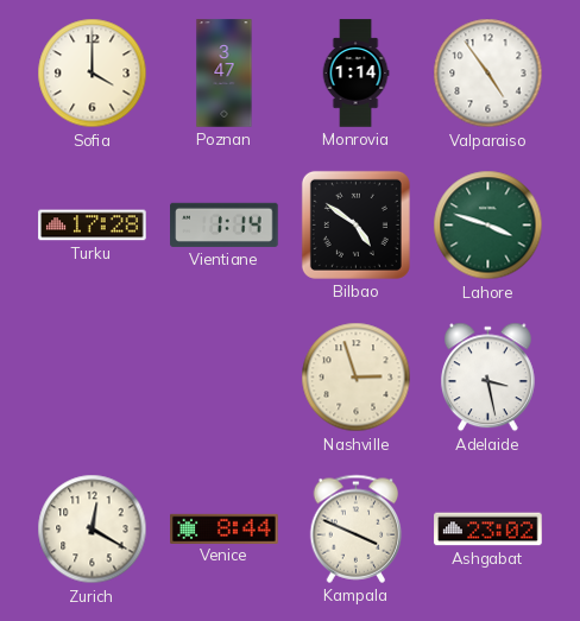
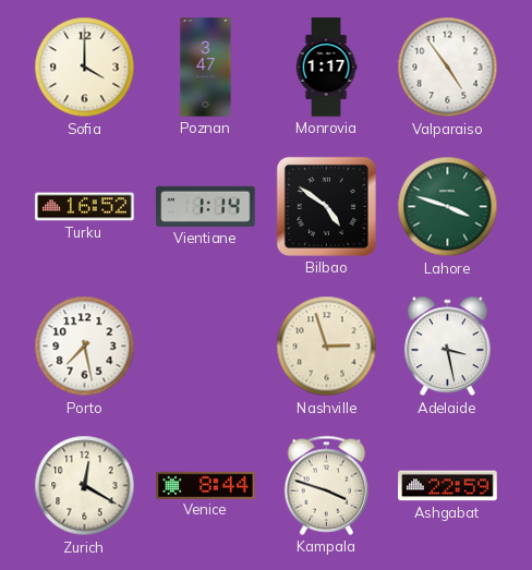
Monrovia: 1:14 -> 1:17
Turku: 17:28 -> 16:52
Porto: none -> 7:28
Kampala: 3:49 -> 3:48
Ashgabat: 23:02 -> 22:59
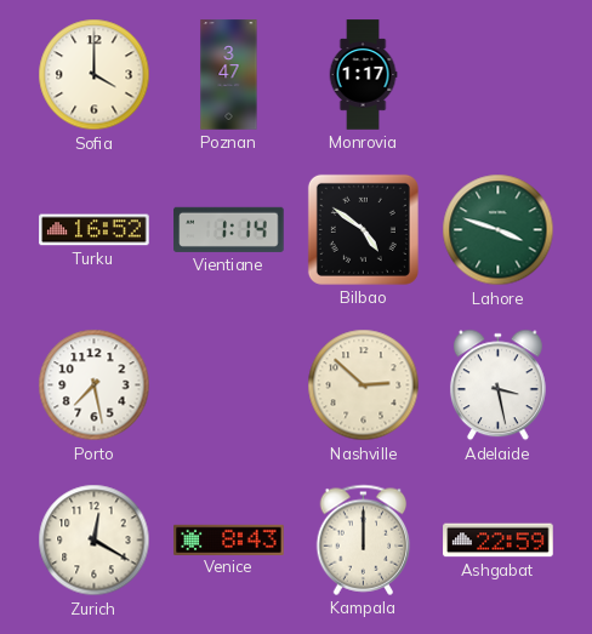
Valparaiso: 4:54 -> none
Nashville: 2:57 -> 2:52
Venice: 8:44 -> 8:43
Kampala: 3:48 -> 12:00
